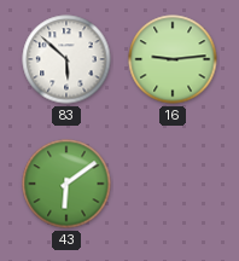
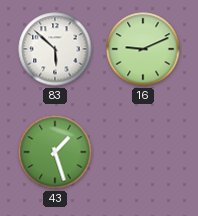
16: 9:14 -> 9:11
43: 6:09 -> 1:27
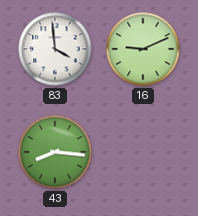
83: 5:52 -> 3:59
43: 1:27 -> 8:16
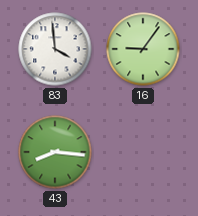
16: 9:11 -> 9:06
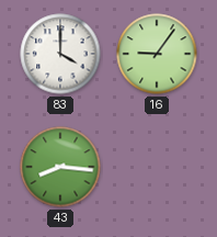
83: 3:59 -> 4:00
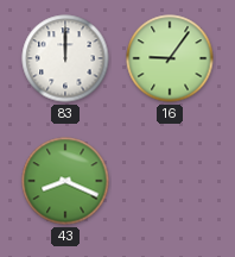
83: 4:00 -> 12:00
43: 8:16 -> 8:19
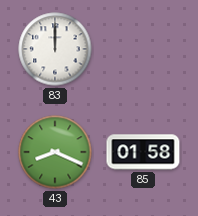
16: 9:06 -> none
85: none -> 01:58
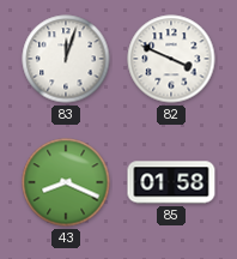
83: 12:00 -> 12:03
82: none -> 3:49
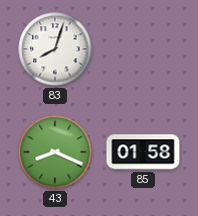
83: 12:03 -> 8:03
82: 3:49 -> none
